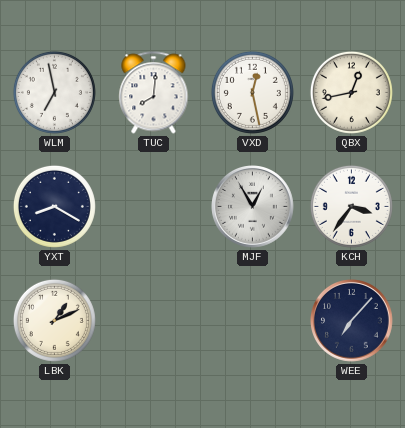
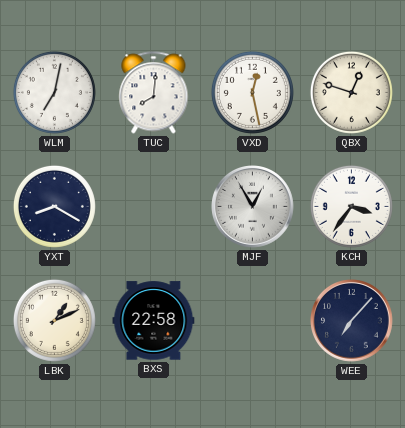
WLM: 6:58 -> 7:02
QBX: 12:43 -> 12:48
BXS: none -> 22:58
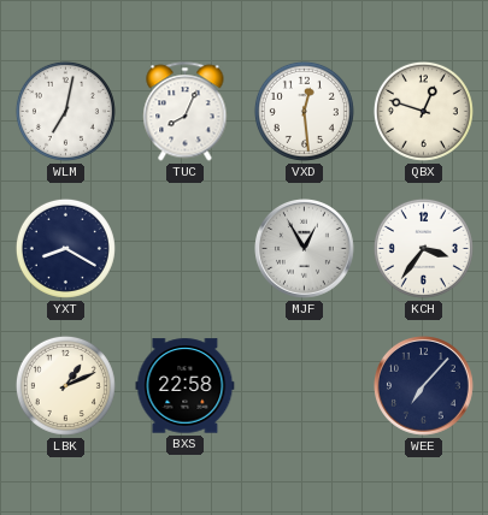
TUC: 8:01 -> 8:04
VXD: 12:28 -> 12:29
